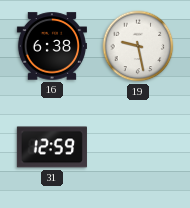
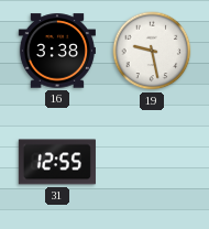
16: 6:38 -> 3:38
31: 12:59 -> 12:55
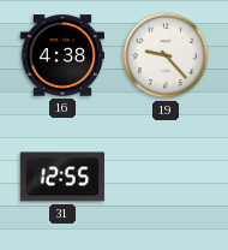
16: 3:38 -> 4:38
19: 9:28 -> 9:23
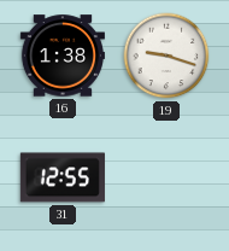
16: 4:38 -> 1:38
19: 9:23 -> 9:18
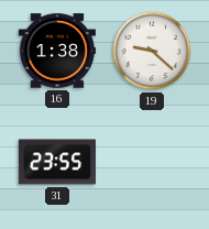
19: 9:18 -> 9:22
31: 12:55 -> 23:55
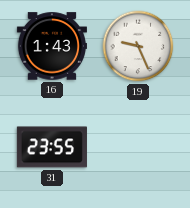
16: 1:38 -> 1:43
19: 9:22 -> 9:26
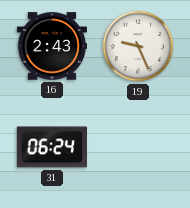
16: 1:43 -> 2:43
31: 23:55 -> 06:24
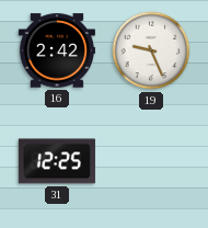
16: 2:43 -> 2:42
31: 06:24 -> 12:25
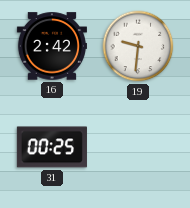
19: 9:26 -> 9:31
31: 12:25 -> 00:25
